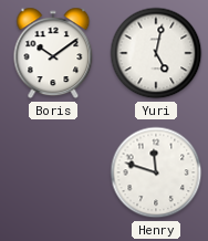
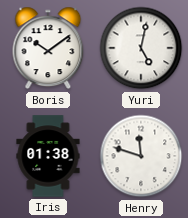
Iris: none -> 01:38
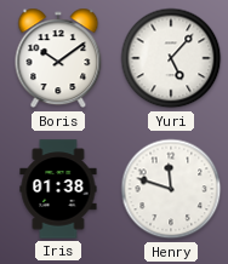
Yuri: 5:02 -> 5:07
